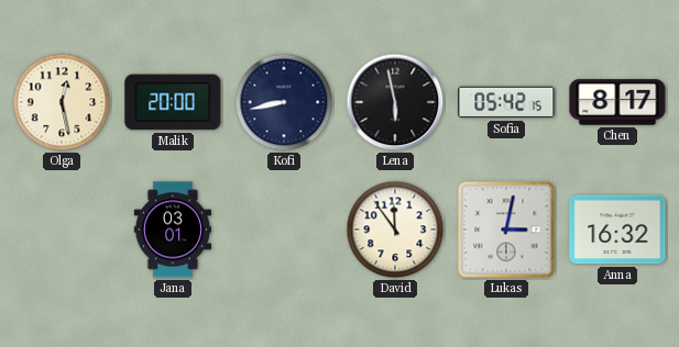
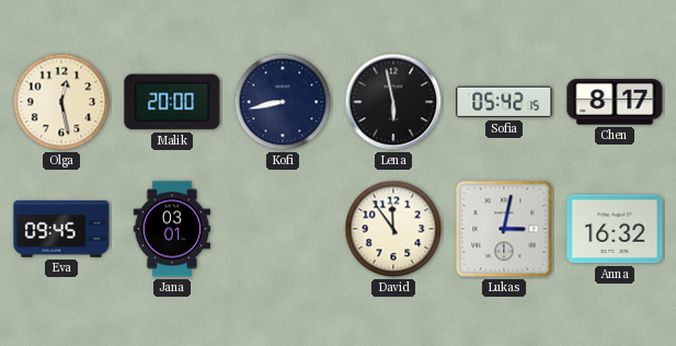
Eva: none -> 09:45
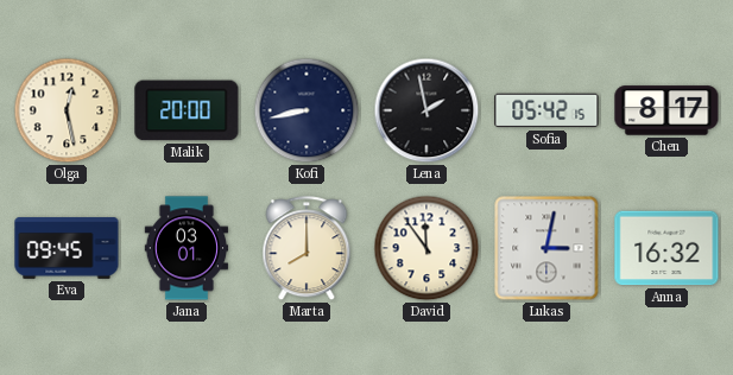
Lena: 5:58 -> 1:58
Marta: none -> 8:00
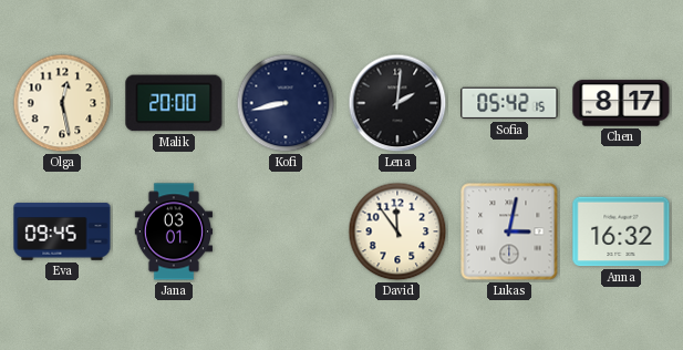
Lena: 1:58 -> 2:01
Marta: 8:00 -> none
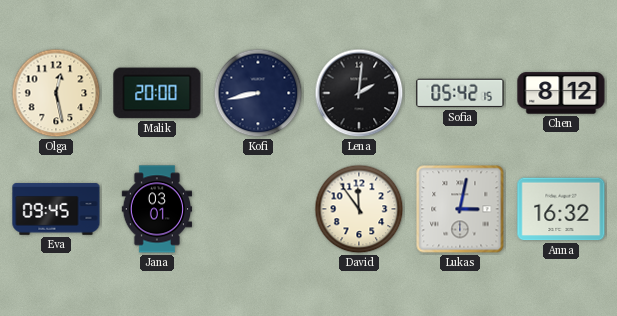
Chen: 8:17 -> 8:12
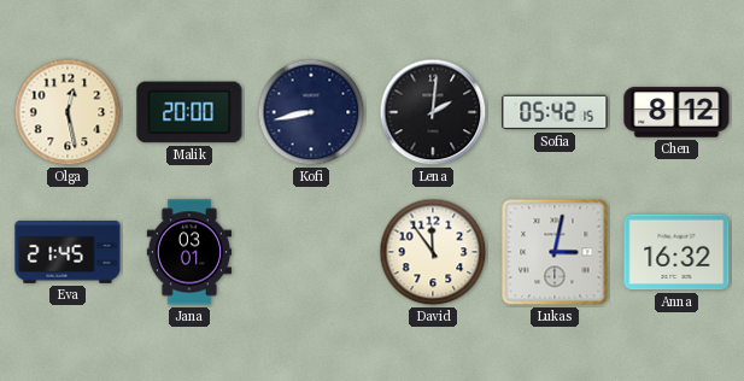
Eva: 09:45 -> 21:45
